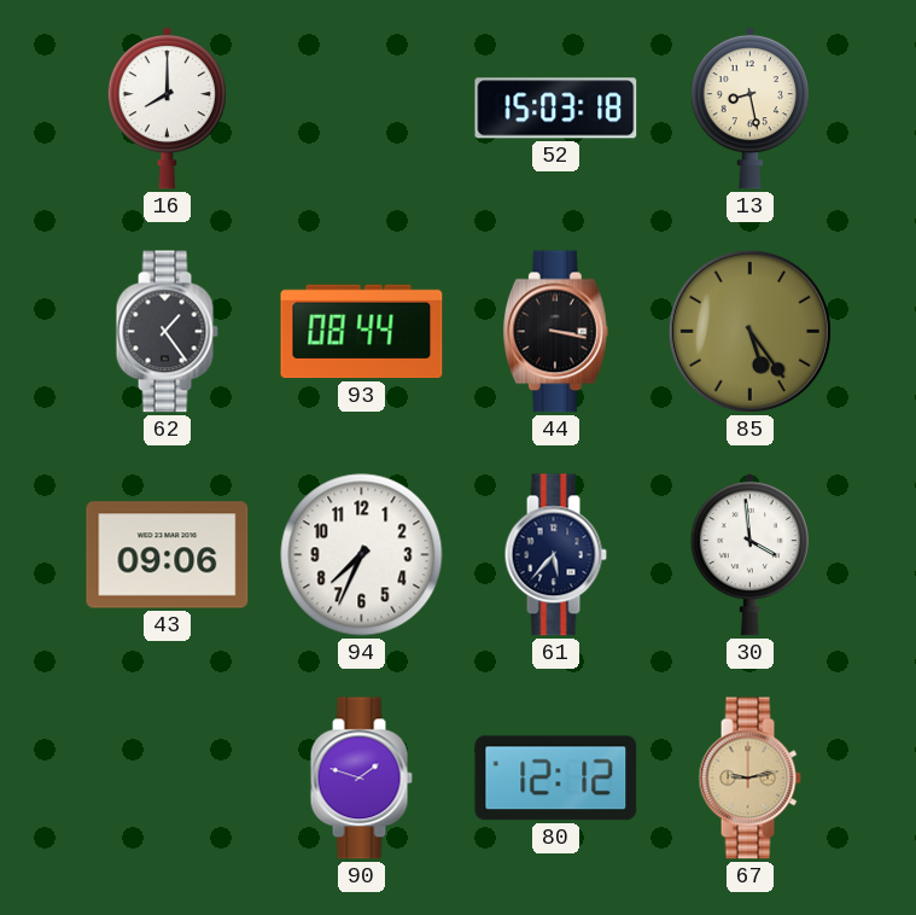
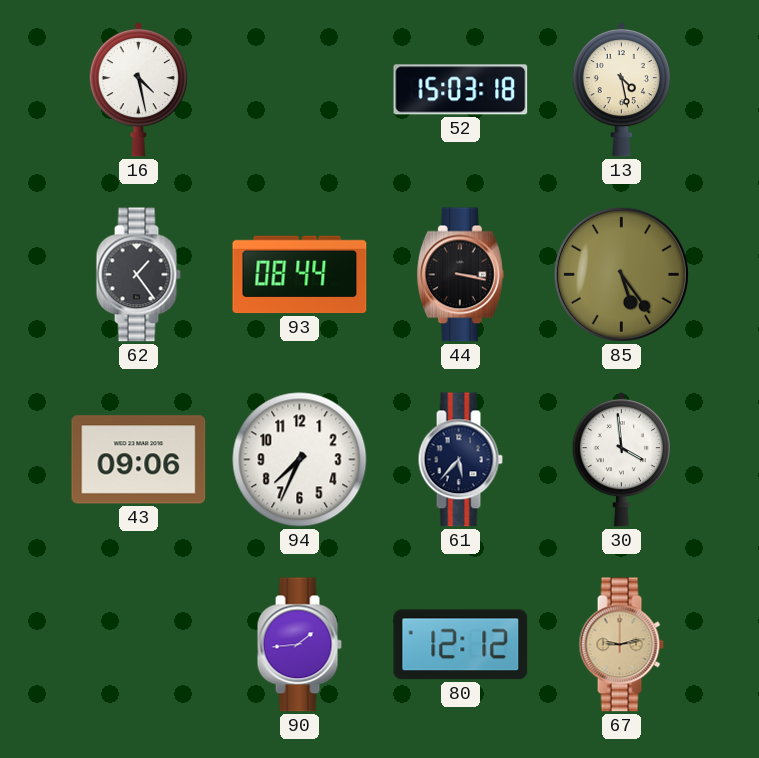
16: 8:00 -> 4:28
13: 8:28 -> 4:28
90: 1:48 -> 1:44
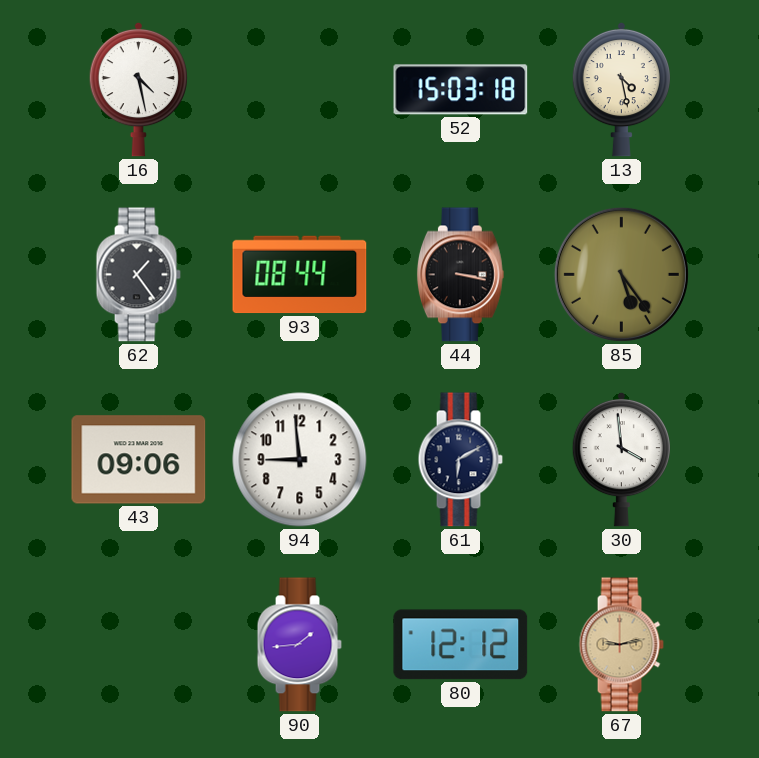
94: 7:34 -> 8:59
61: 5:37 -> 6:10
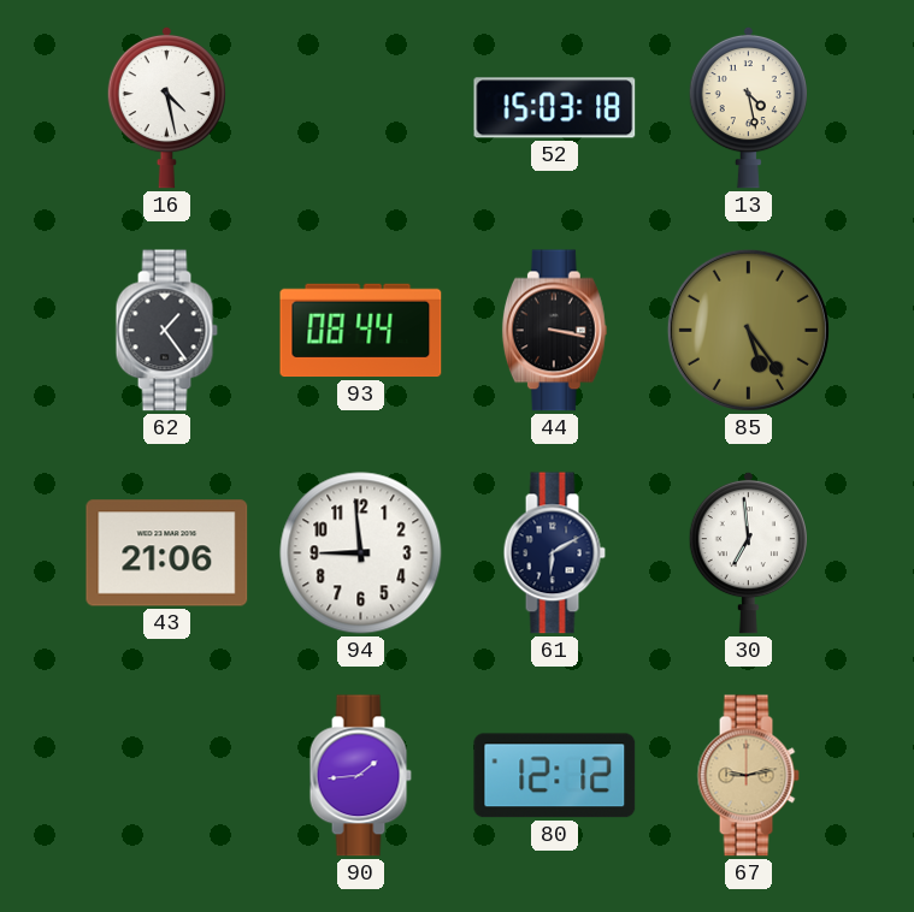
43: 09:06 -> 21:06
30: 3:59 -> 6:59
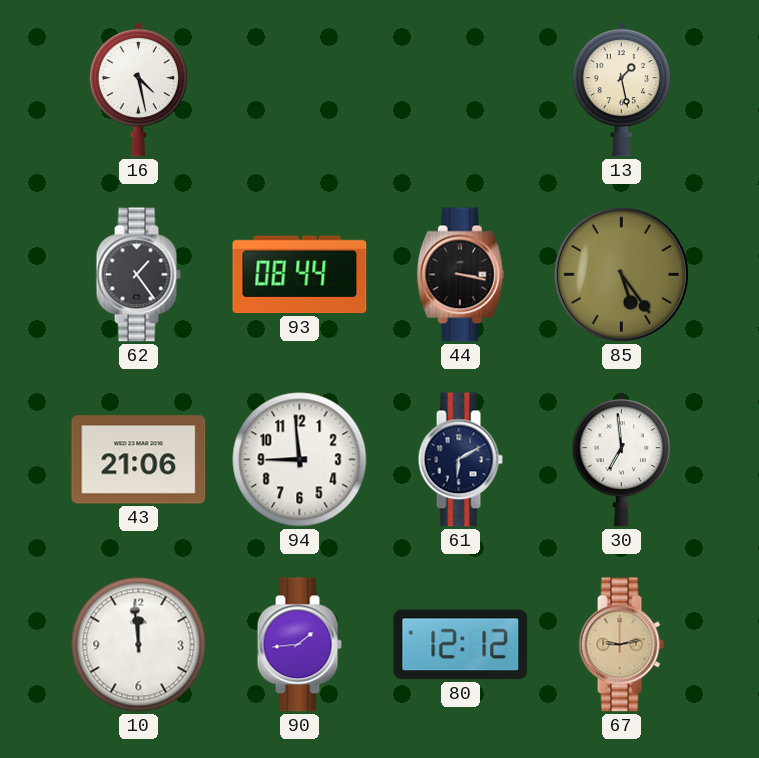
52: 15:03 -> none
13: 4:28 -> 1:28
10: none -> 11:59
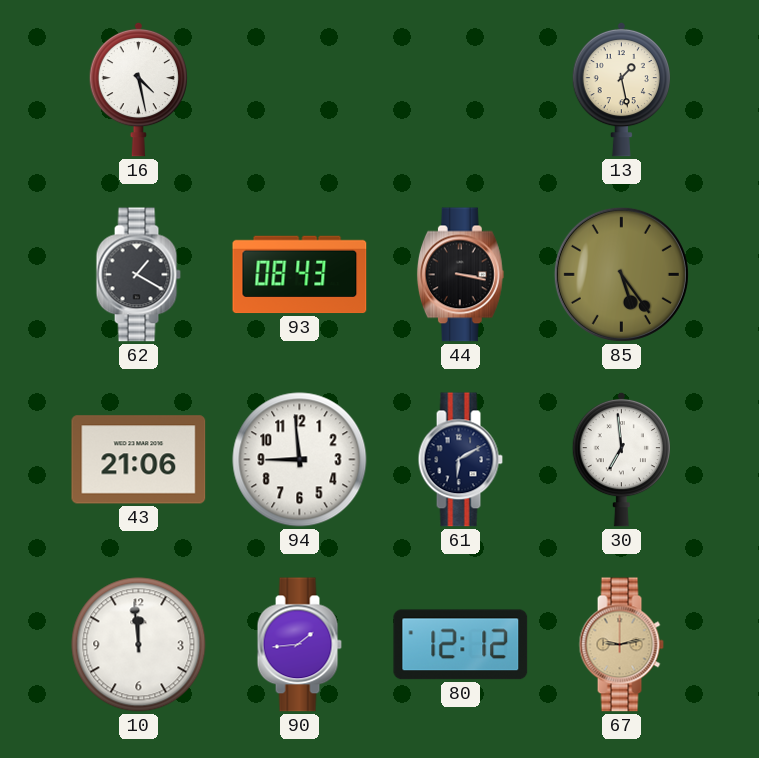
62: 1:24 -> 1:20
93: 08:44 -> 08:43
